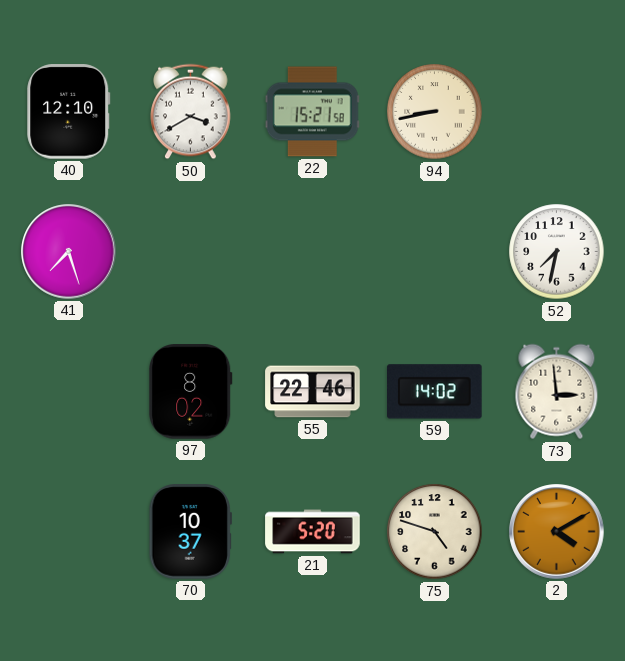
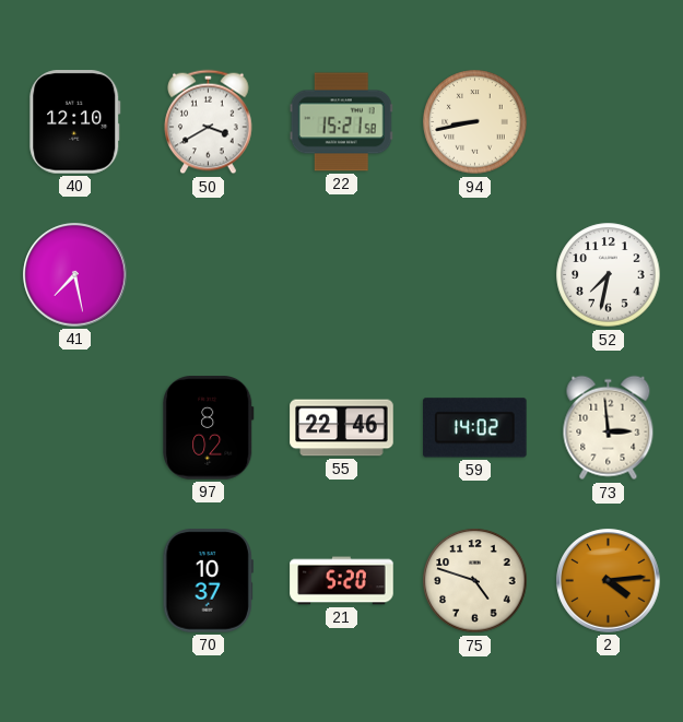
41: 7:27 -> 7:28
2: 4:10 -> 4:14
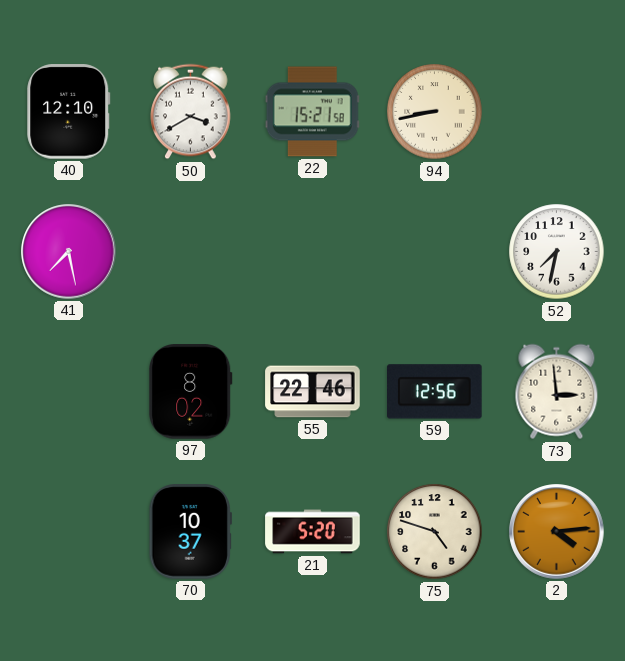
59: 14:02 -> 12:56
